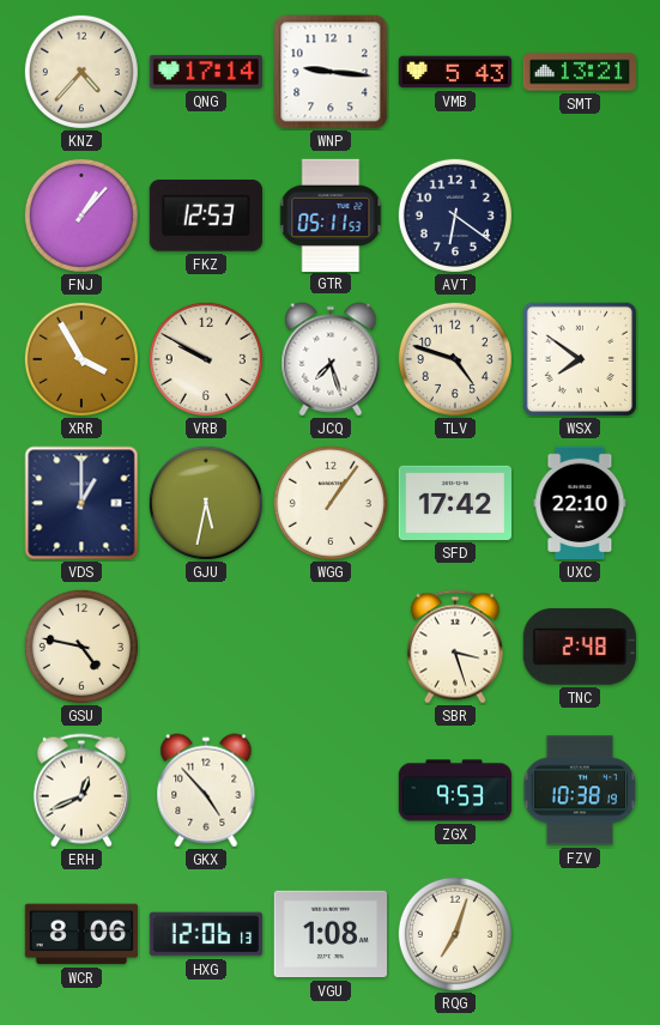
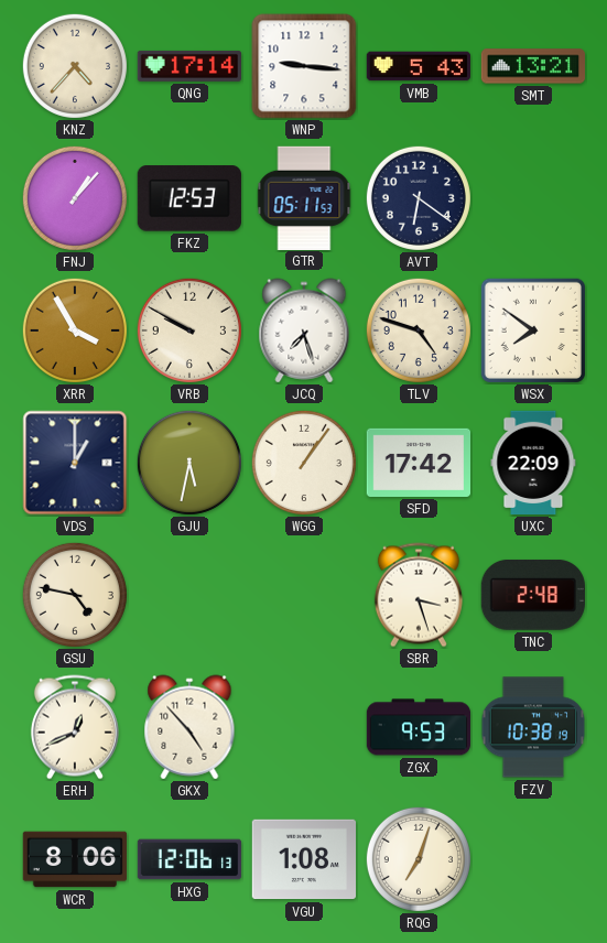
UXC: 22:10 -> 22:09
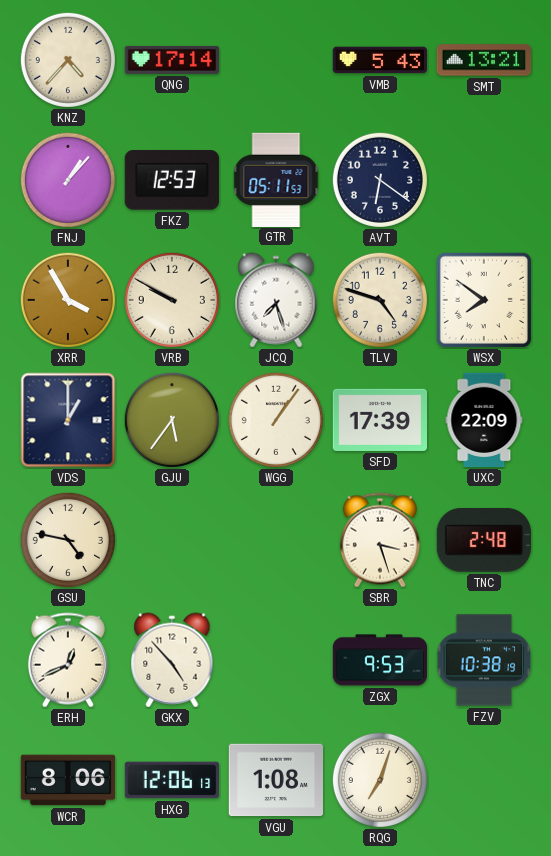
WNP: 9:16 -> none
GJU: 5:32 -> 5:36
SFD: 17:42 -> 17:39
